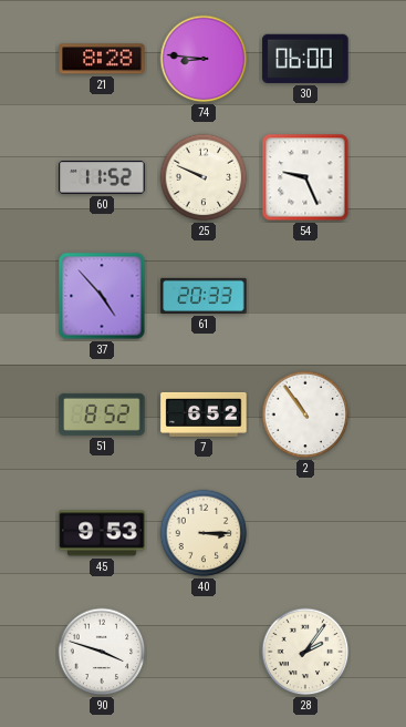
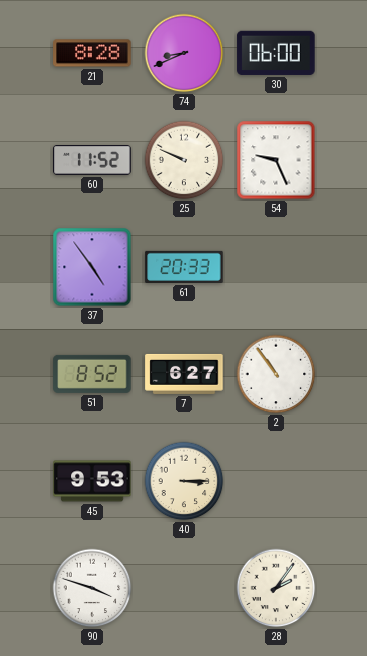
74: 8:46 -> 8:41
37: 4:53 -> 4:54
7: 6:52 -> 6:27
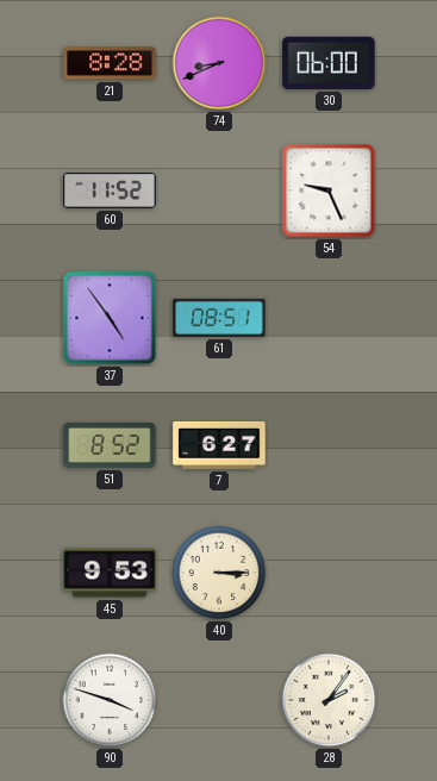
25: 9:49 -> none
61: 20:33 -> 08:51
2: 10:54 -> none
